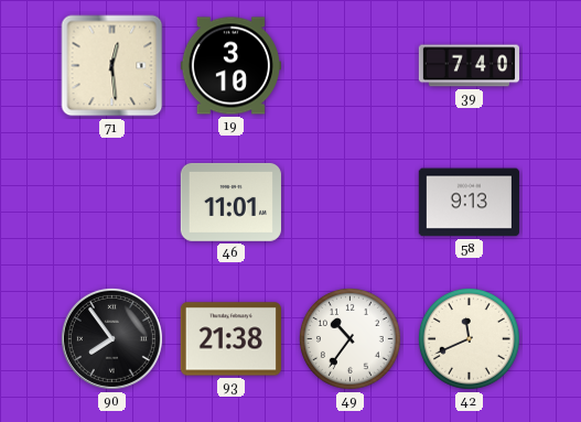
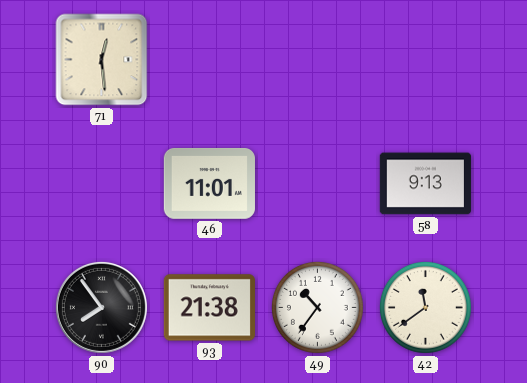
19: 3:10 -> none
39: 7:40 -> none
42: 11:41 -> 11:39
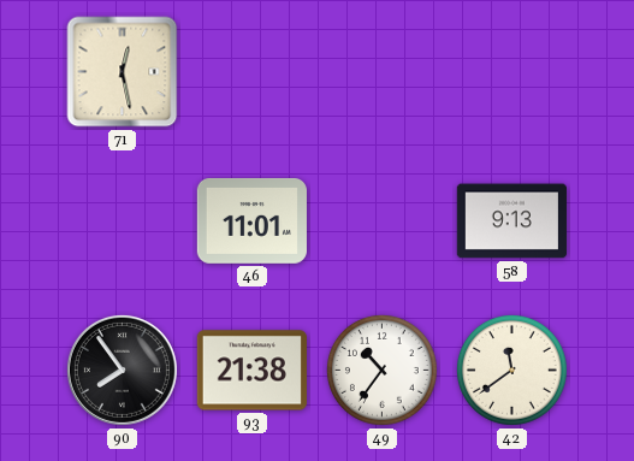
71: 12:29 -> 12:28
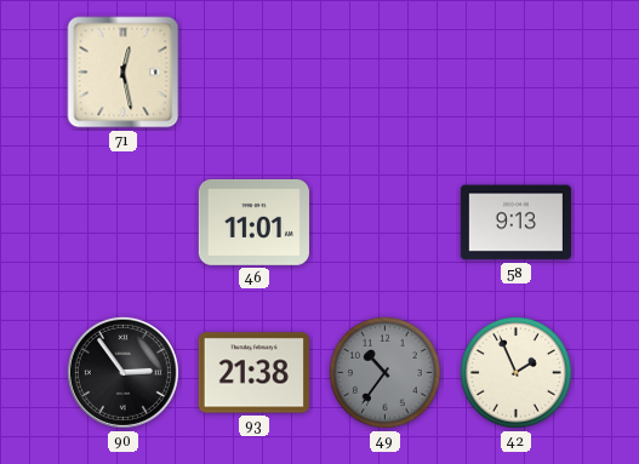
90: 7:54 -> 2:54
49 dial: white -> grey
42: 11:39 -> 1:56
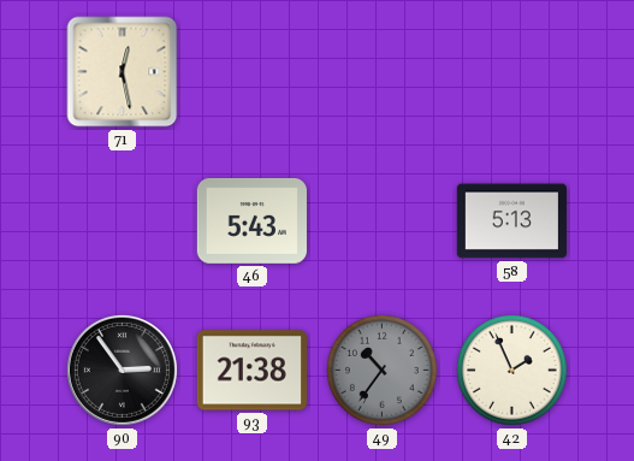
46: 11:01 -> 5:43
58: 9:13 -> 5:13
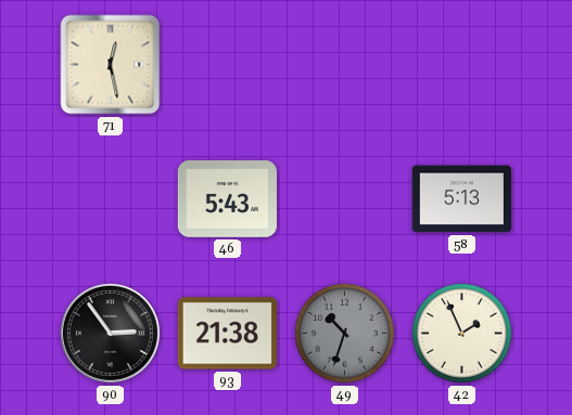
49: 10:36 -> 10:33
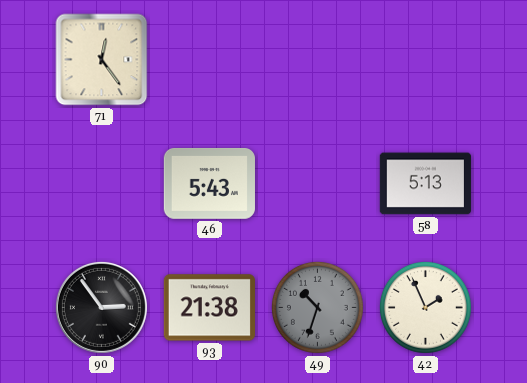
71: 12:28 -> 12:24
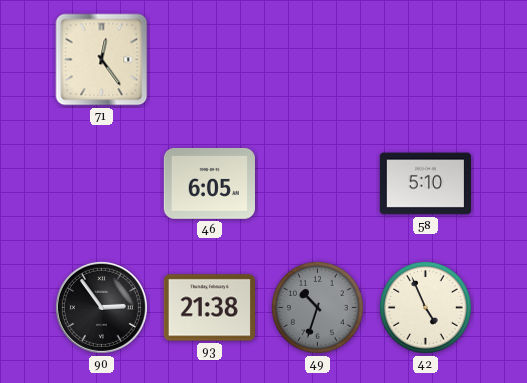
46: 5:43 -> 6:05
58: 5:13 -> 5:10
42: 1:56 -> 4:56
